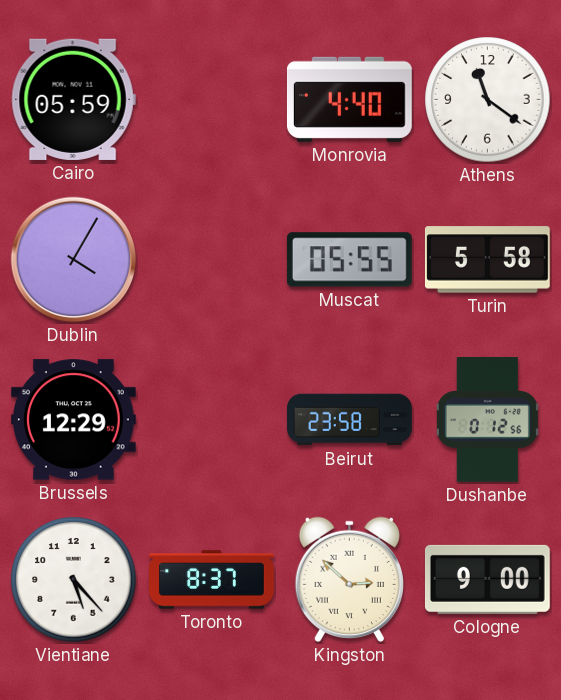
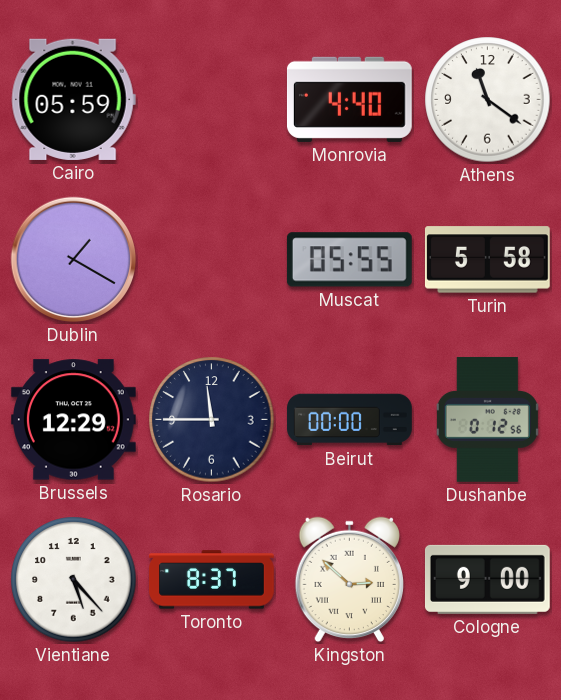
Dublin: 4:05 -> 1:20
Rosario: none -> 11:45
Beirut: 23:58 -> 00:00
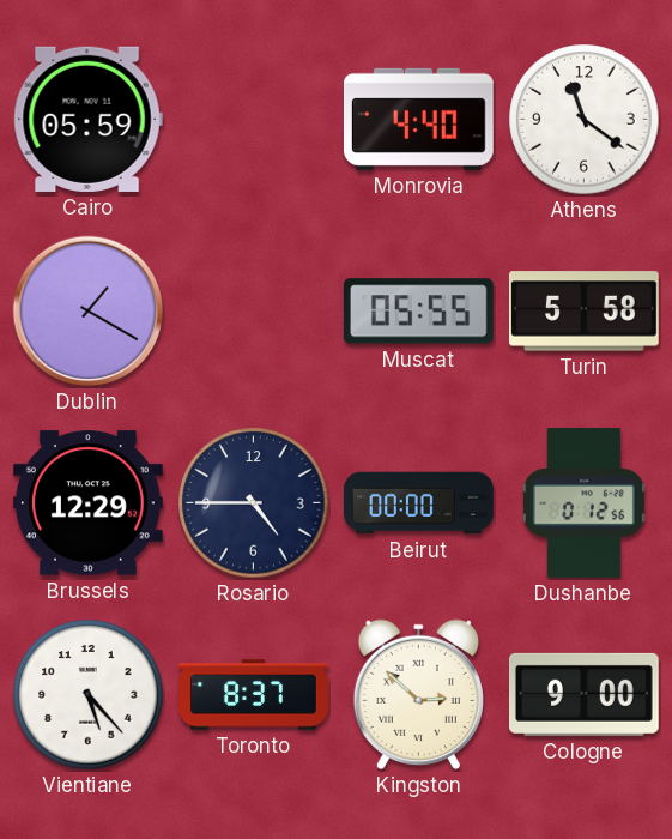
Rosario: 11:45 -> 4:45
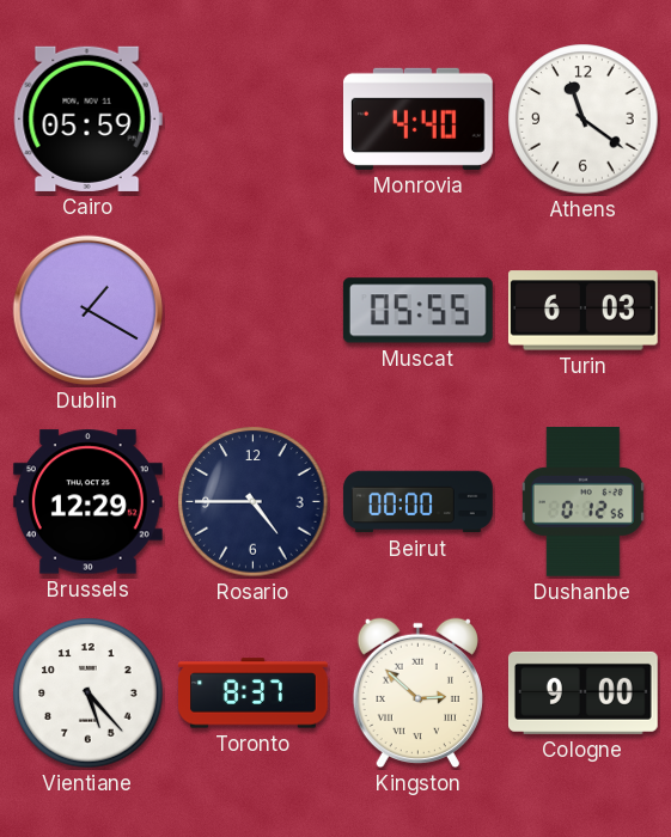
Turin: 5:58 -> 6:03
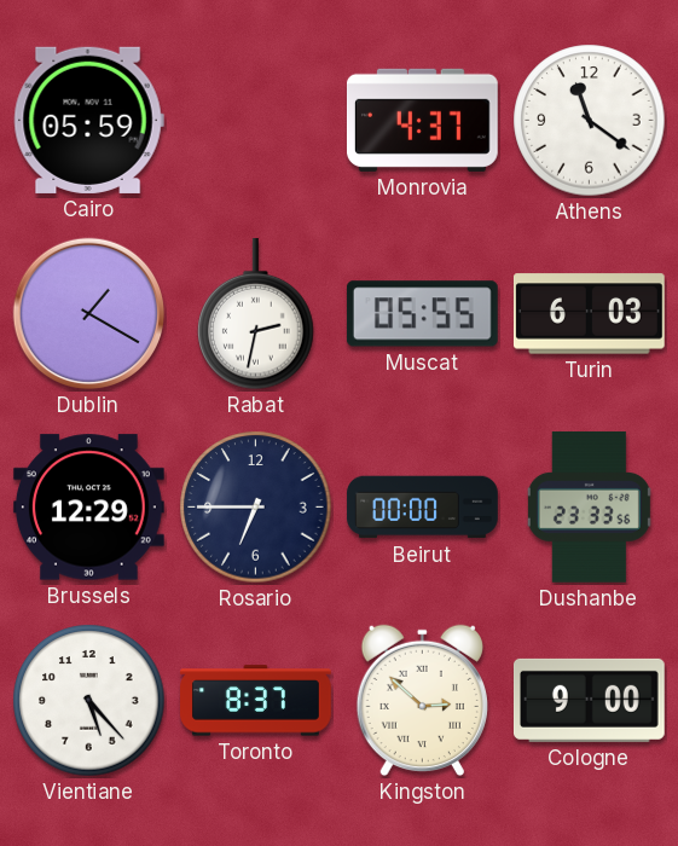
Monrovia: 4:40 -> 4:37
Rabat: none -> 2:32
Rosario: 4:45 -> 6:45
Dushanbe: 0:12 -> 23:33
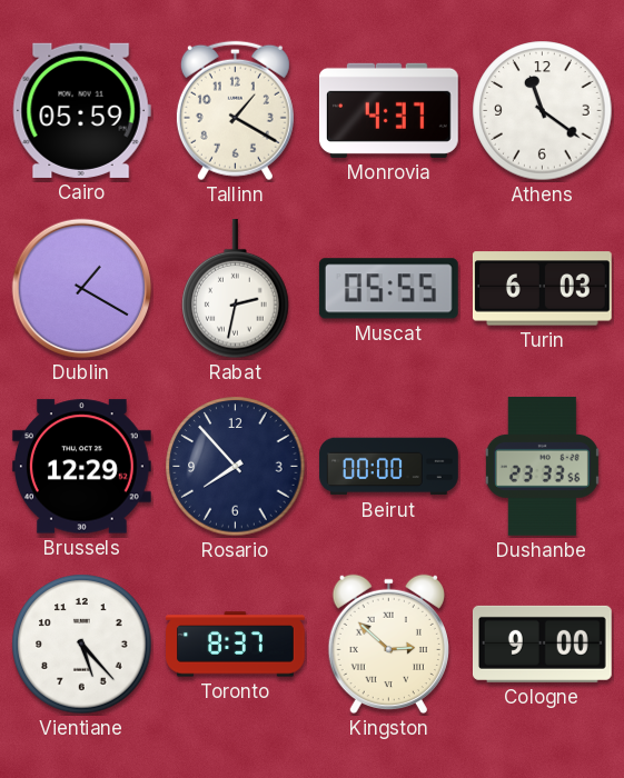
Tallinn: none -> 1:20
Rosario: 6:45 -> 7:53
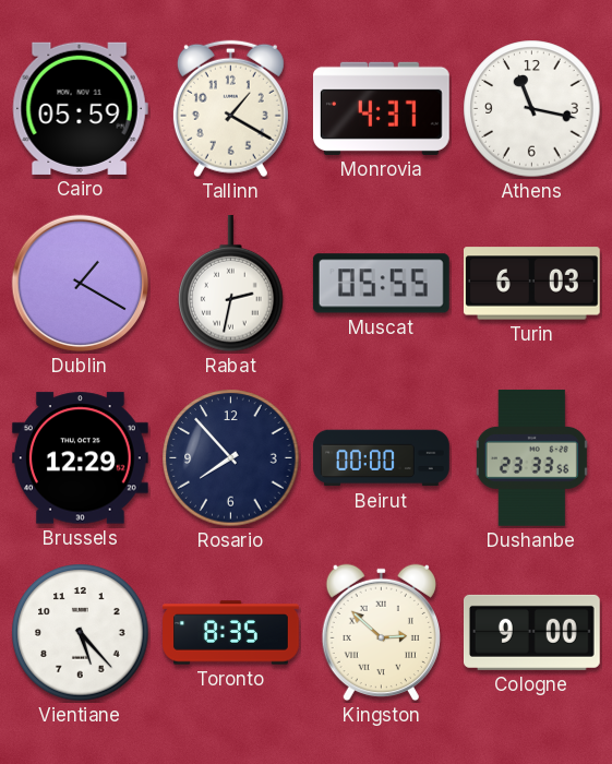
Athens: 11:21 -> 11:17
Toronto: 8:37 -> 8:35
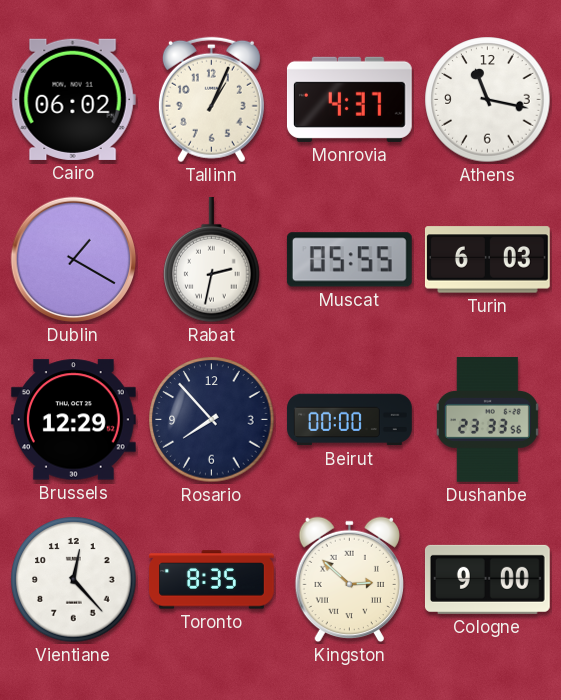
Cairo: 05:59 -> 06:02
Tallinn: 1:20 -> 1:04
Vientiane: 5:23 -> 12:23
